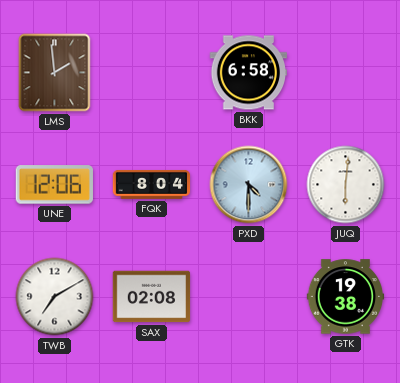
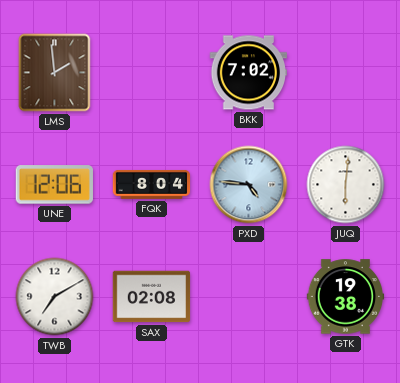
BKK: 6:58 -> 7:02
PXD: 4:30 -> 4:46
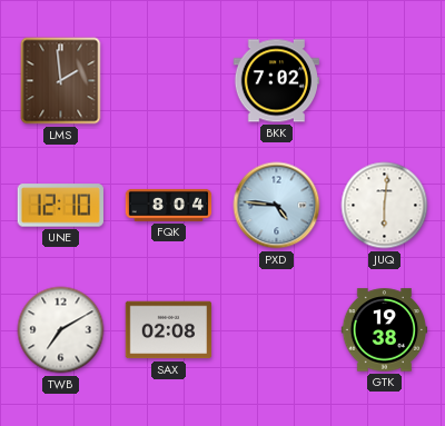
UNE: 12:06 -> 12:10
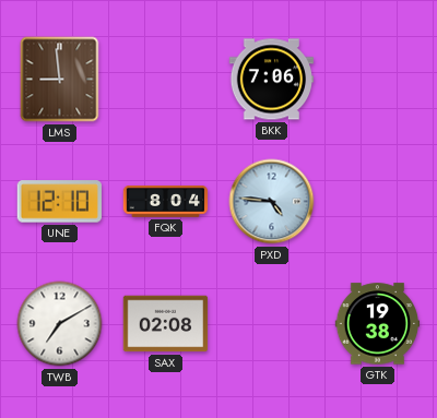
LMS: 1:59 -> 8:59
BKK: 7:02 -> 7:06
JUQ: 6:01 -> none
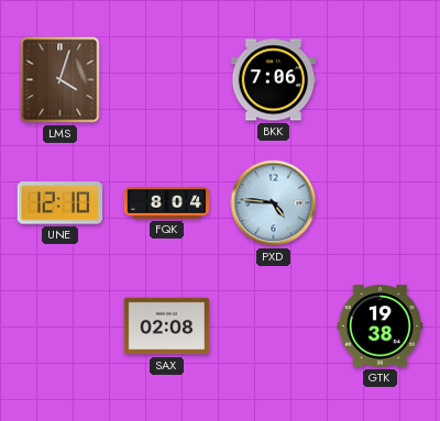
LMS: 8:59 -> 4:03
TWB: 7:10 -> none
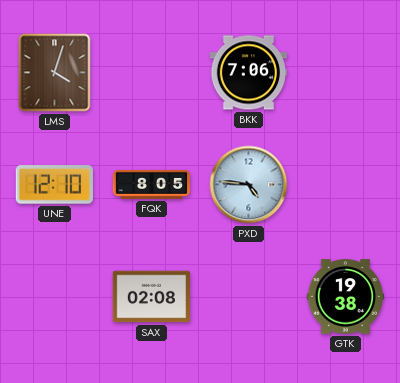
FQK: 8:04 -> 8:05
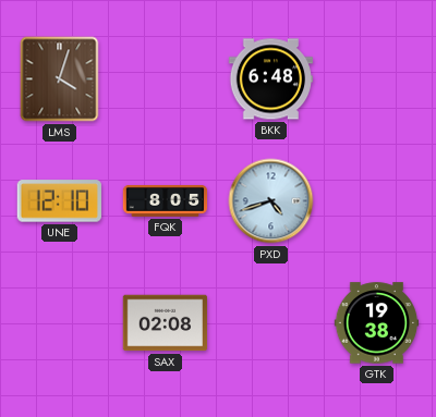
BKK: 7:06 -> 6:48
PXD: 4:46 -> 4:42
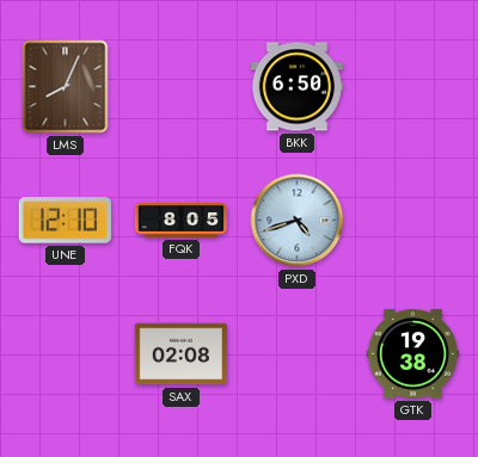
LMS: 4:03 -> 8:04
BKK: 6:48 -> 6:50
